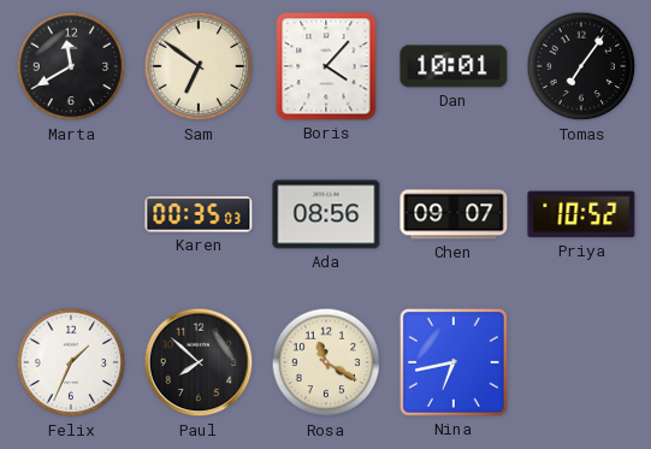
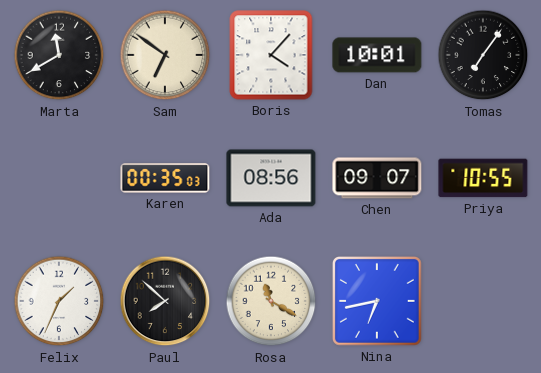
Priya: 10:52 -> 10:55
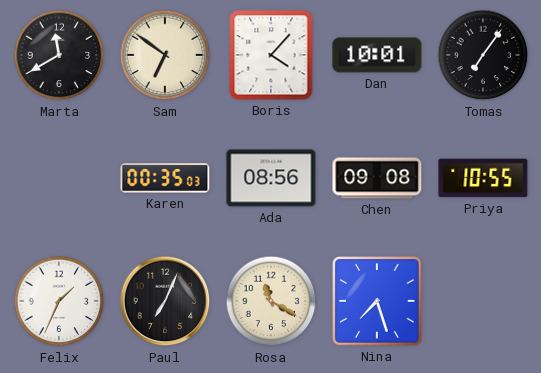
Chen: 09:07 -> 09:08
Paul: 7:52 -> 7:04
Nina: 6:43 -> 7:27
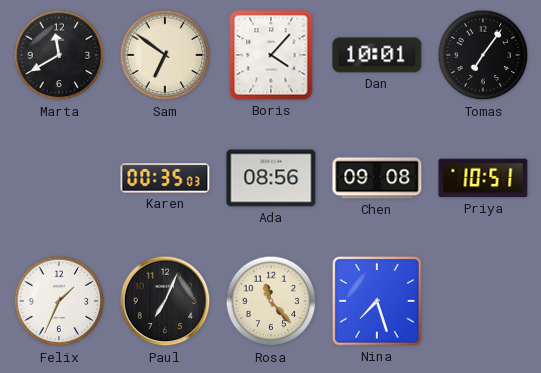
Priya: 10:55 -> 10:51
Rosa: 11:20 -> 11:23
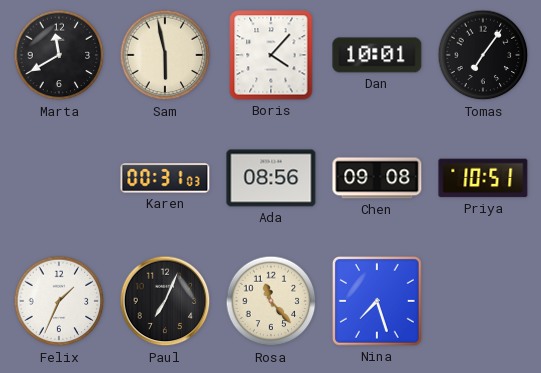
Sam: 6:51 -> 5:58
Karen: 00:35 -> 00:31
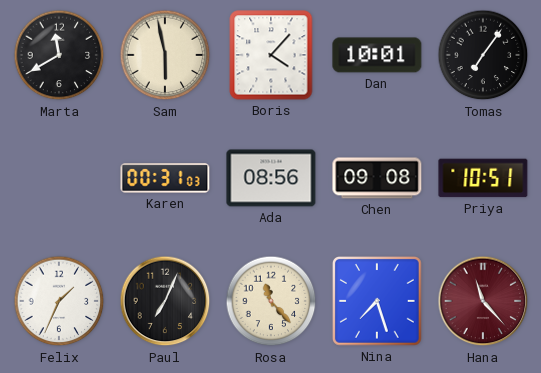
Hana: none -> 11:23
